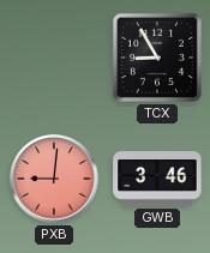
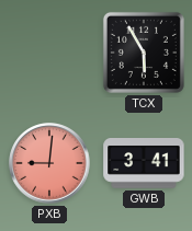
TCX: 8:55 -> 5:55
GWB: 3:46 -> 3:41
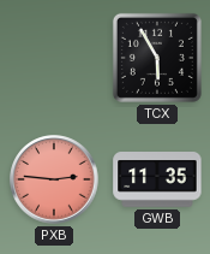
PXB: 9:01 -> 2:46
GWB: 3:41 -> 11:35
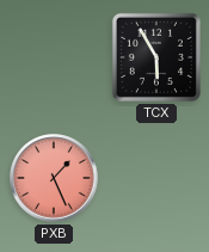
PXB: 2:46 -> 1:26
GWB: 11:35 -> none
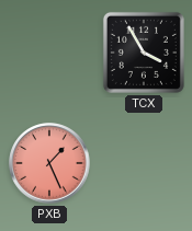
TCX: 5:55 -> 3:55
